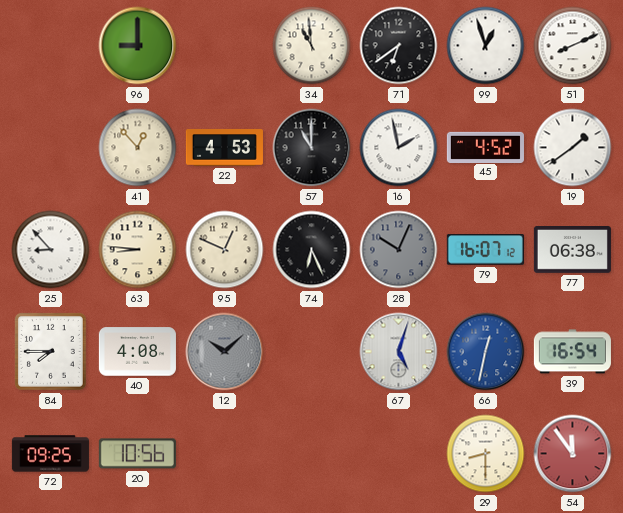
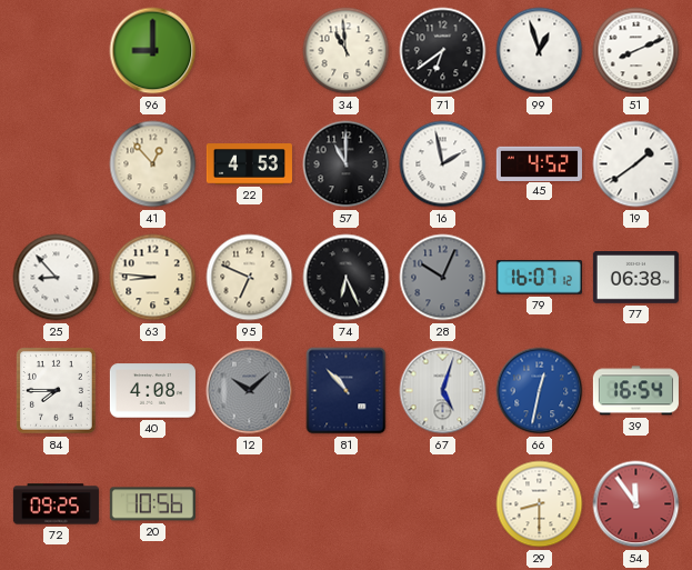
95: 12:49 -> 6:49
81: none -> 10:53
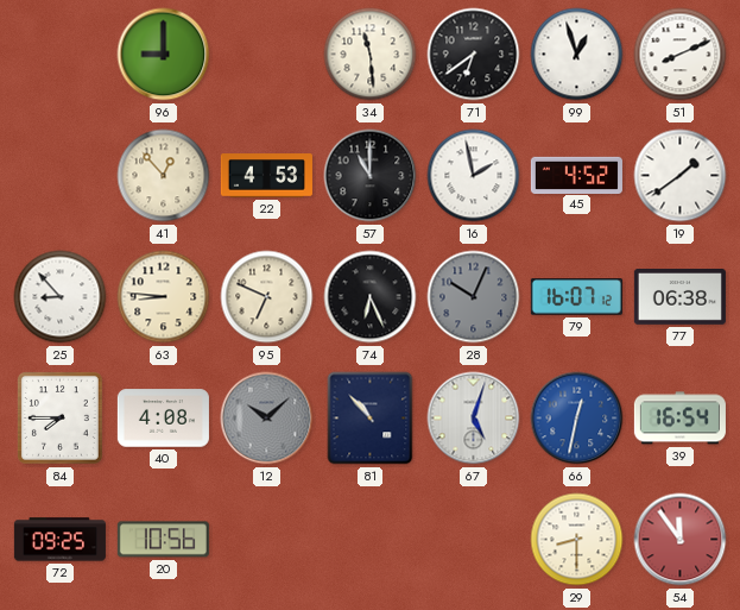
34: 10:59 -> 11:29
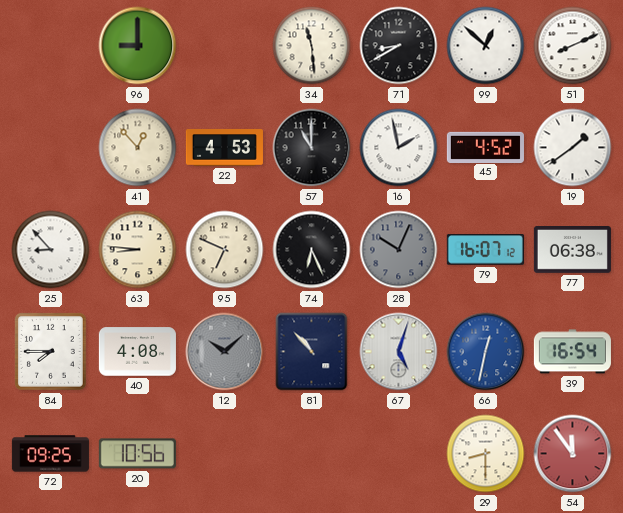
71: 6:39 -> 8:40
99: 12:57 -> 12:52
